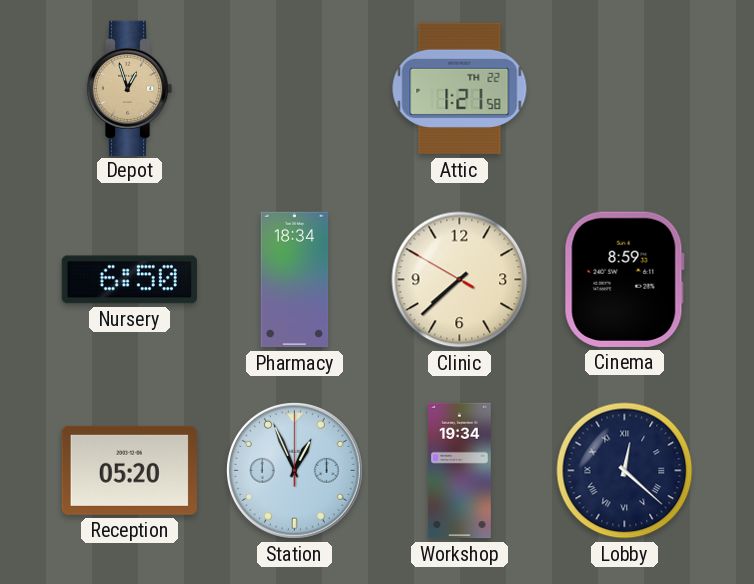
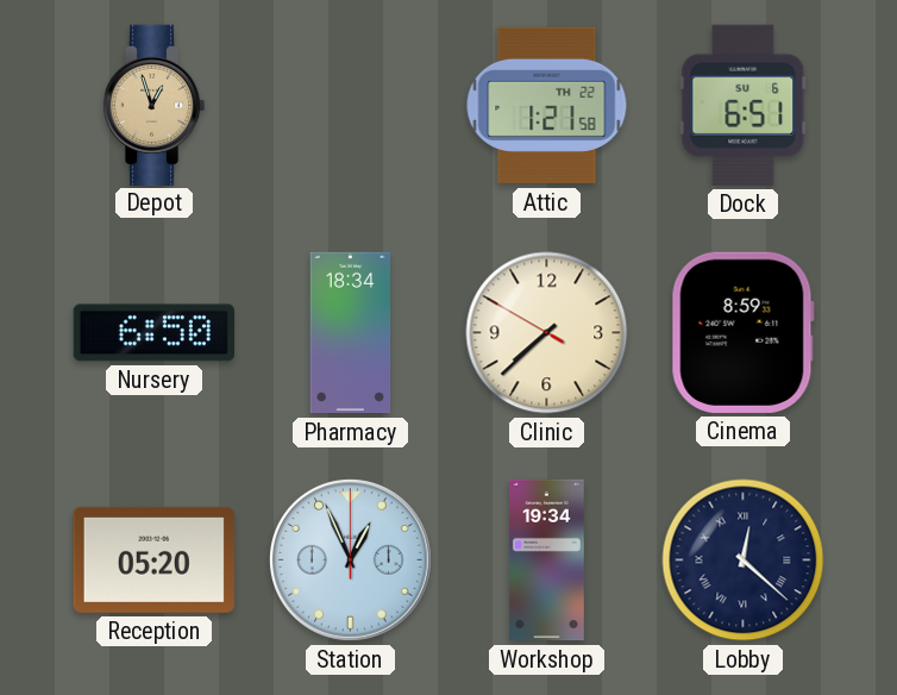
Dock: none -> 6:51
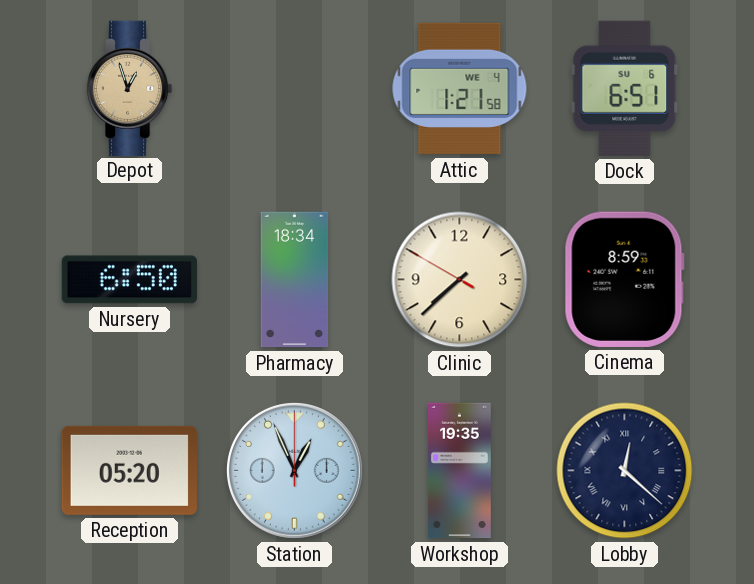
Attic date: TH 22 -> WE 4
Workshop: 19:34 -> 19:35
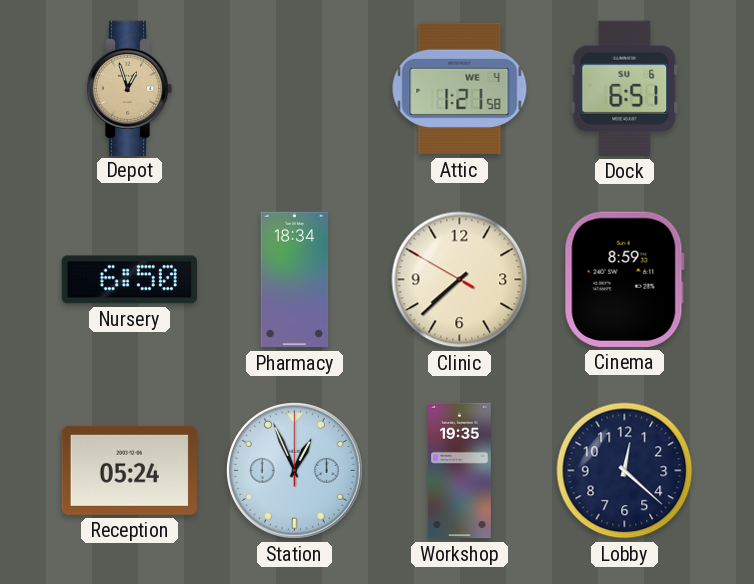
Reception: 05:20 -> 05:24
Lobby numerals: Roman -> Arabic
